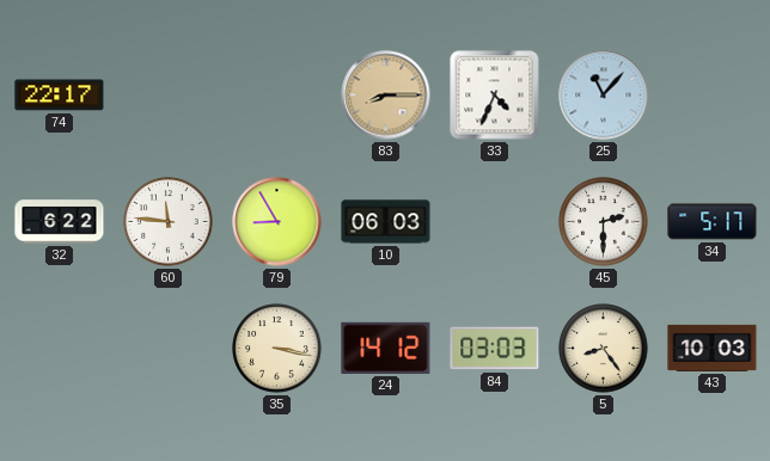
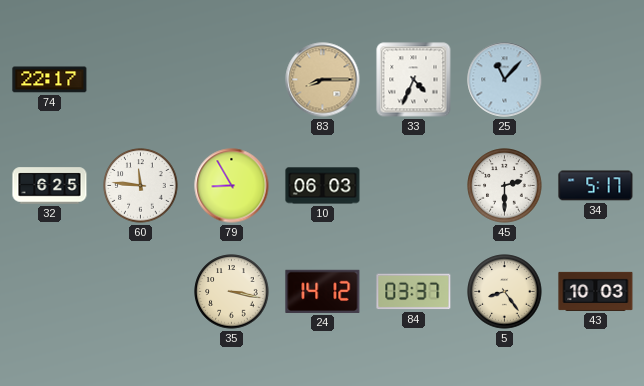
32: 6:22 -> 6:25
84: 03:03 -> 03:37
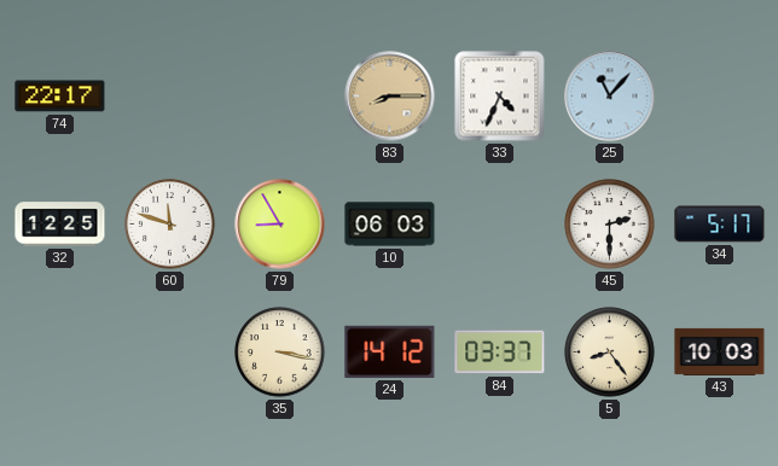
32: 6:25 -> 12:25
60: 11:46 -> 11:48
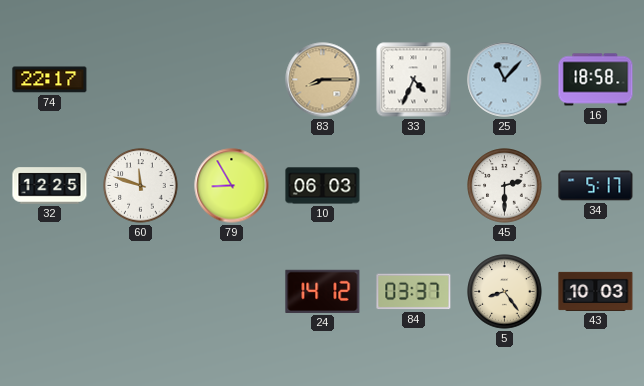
16: none -> 18:58
35: 3:17 -> none
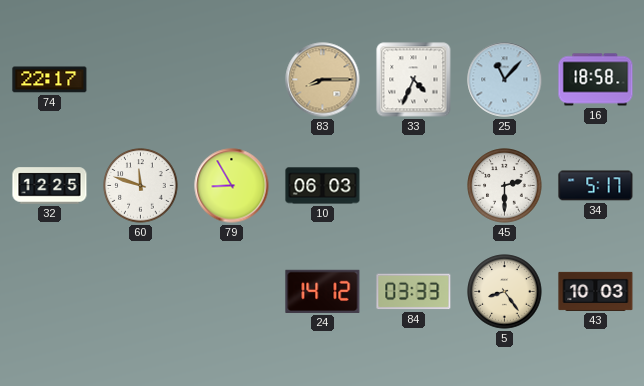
84: 03:37 -> 03:33
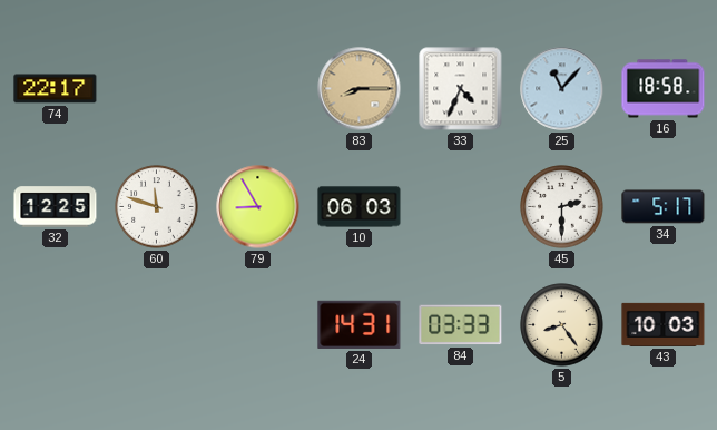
24: 14:12 -> 14:31
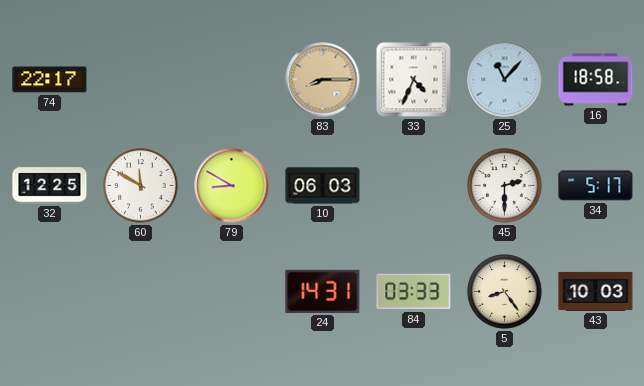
60: 11:48 -> 11:50
79: 8:55 -> 8:50
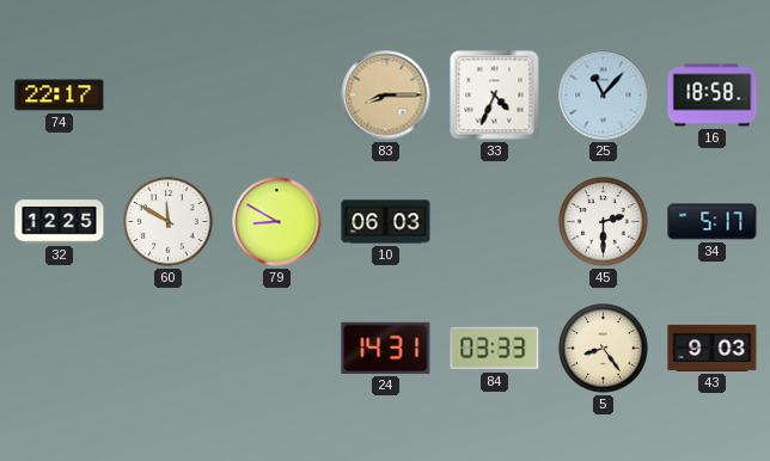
43: 10:03 -> 9:03
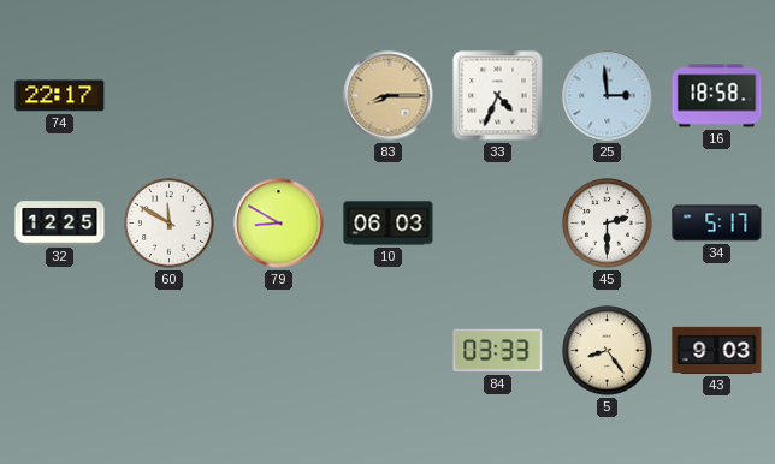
25: 11:07 -> 2:59
24: 14:31 -> none
